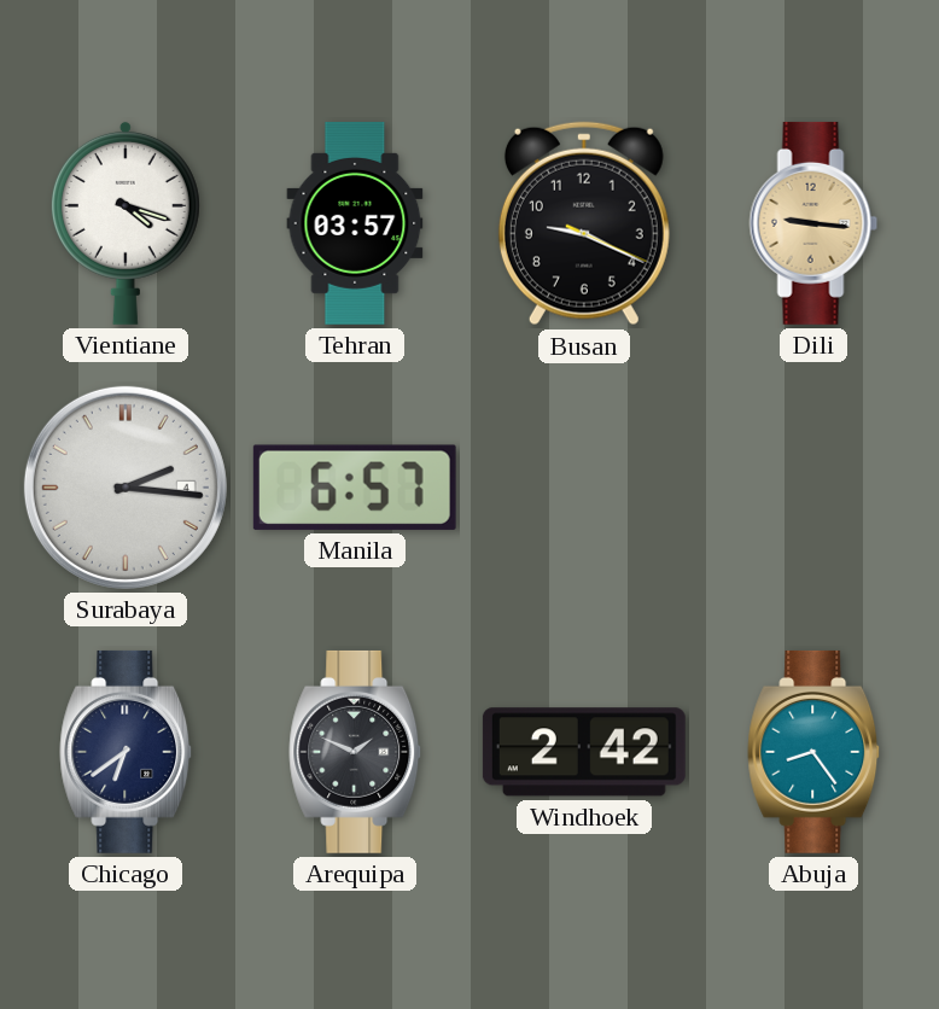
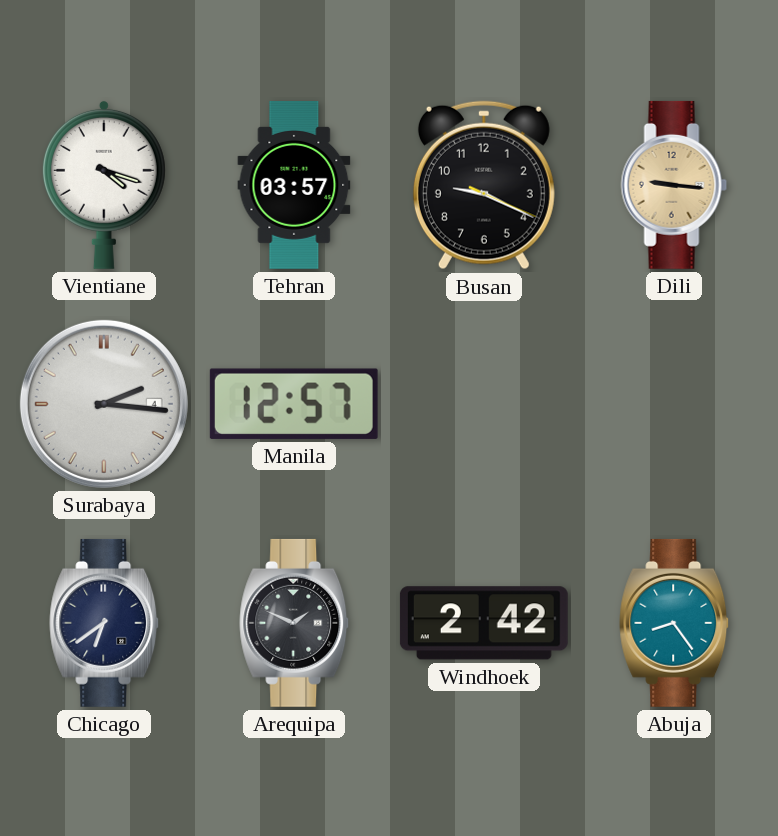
Manila: 6:57 -> 12:57
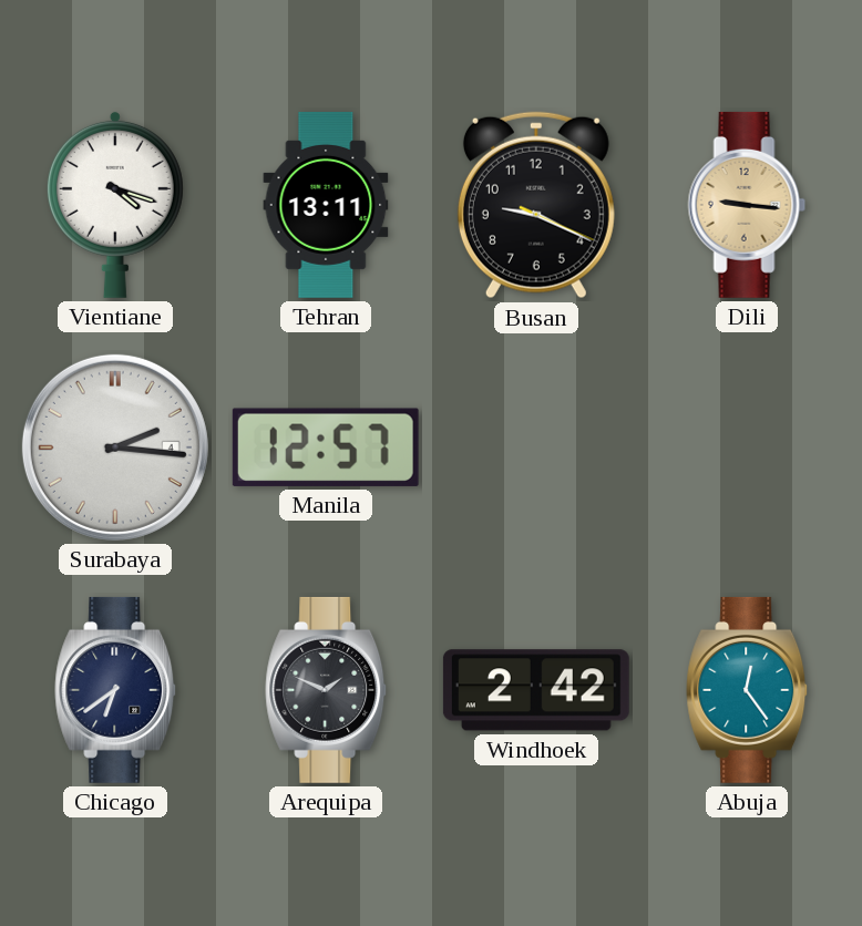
Tehran: 03:57 -> 13:11
Abuja: 8:24 -> 12:24
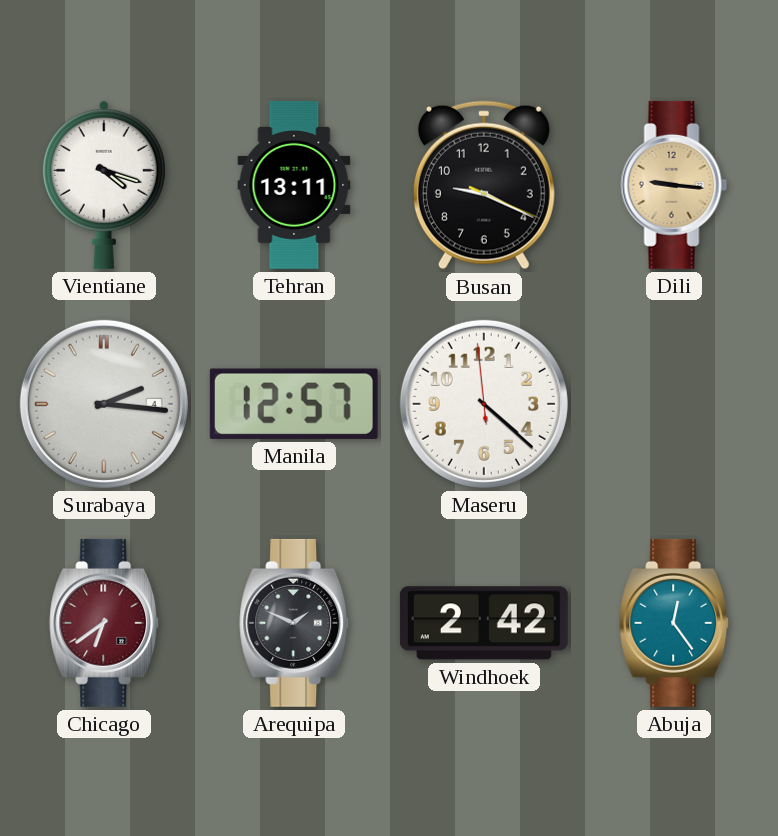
Maseru: none -> 4:21
Chicago dial: navy -> burgundy
